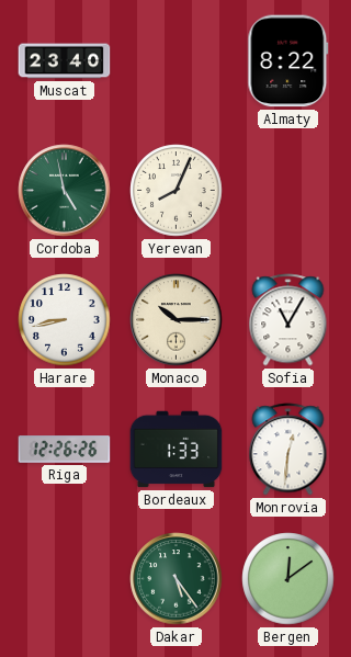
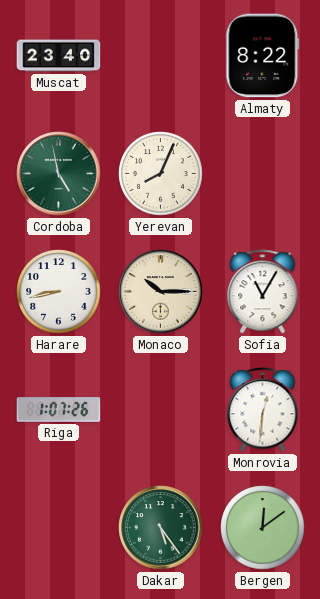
Riga: 12:26 -> 1:07
Bordeaux: 1:33 -> none
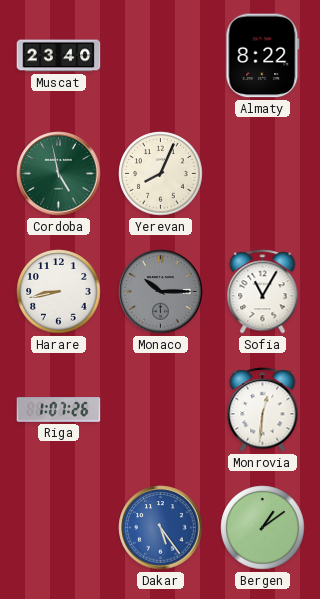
Monaco dial: cream -> grey
Dakar dial: green -> blue
Bergen: 12:09 -> 1:09
